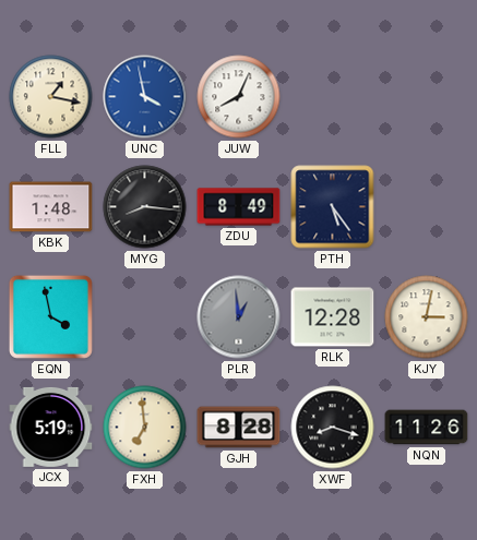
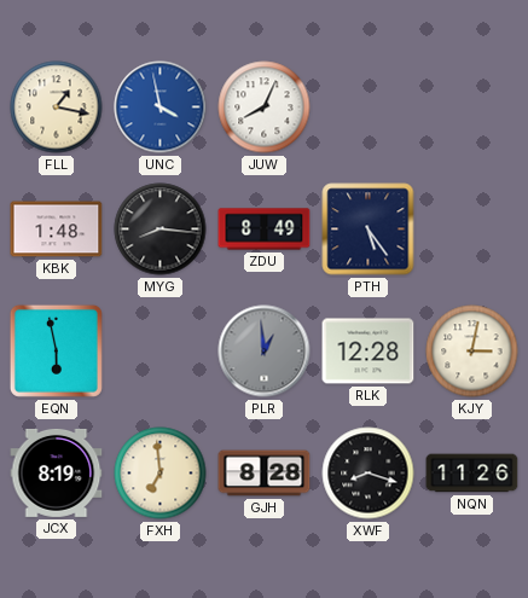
EQN: 3:58 -> 5:58
JCX: 5:19 -> 8:19
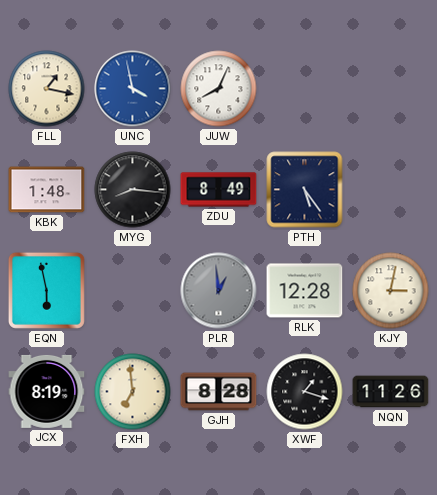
XWF: 8:18 -> 1:18
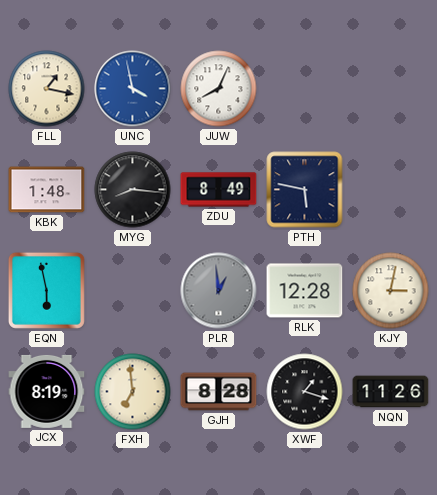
PTH: 5:24 -> 5:47
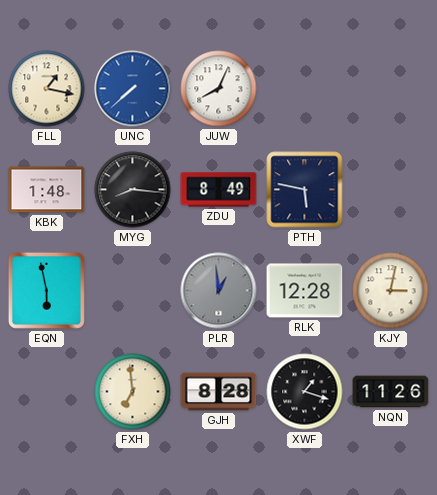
UNC: 3:58 -> 7:38
JCX: 8:19 -> none
